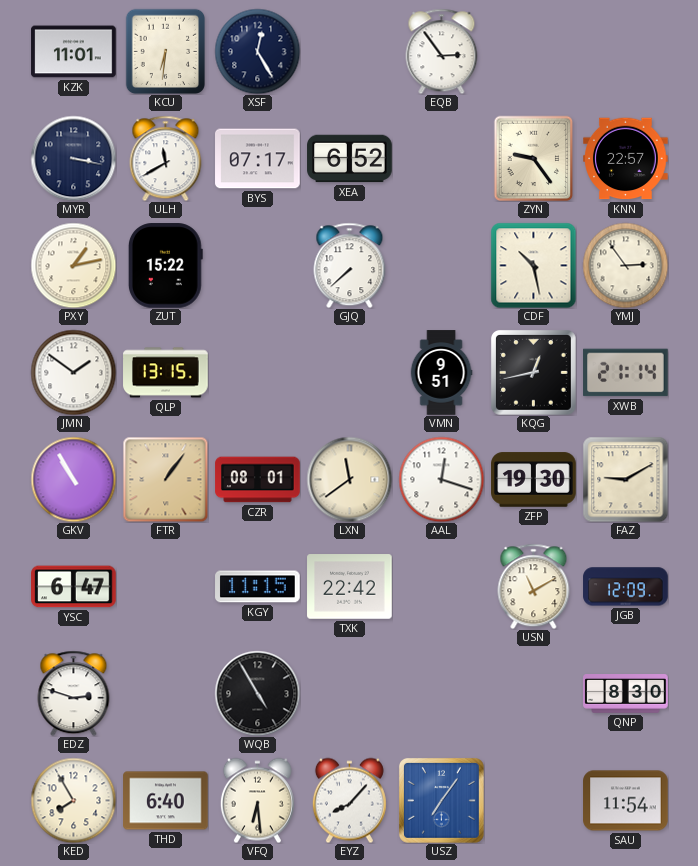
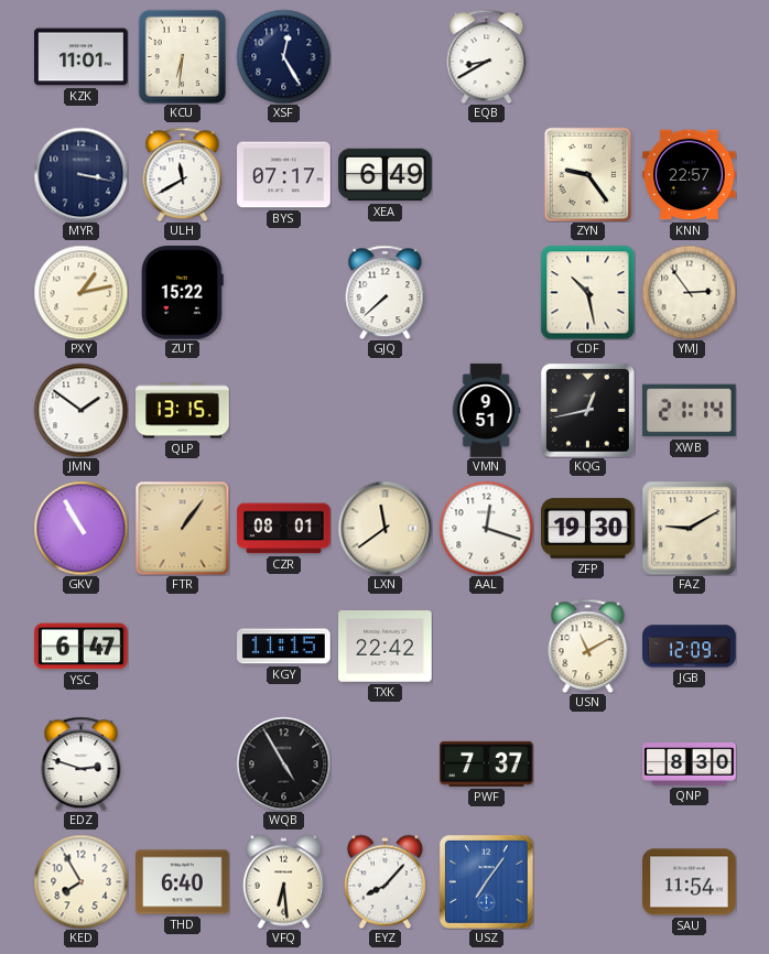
EQB: 2:54 -> 8:40
XEA: 6:52 -> 6:49
PWF: none -> 7:37
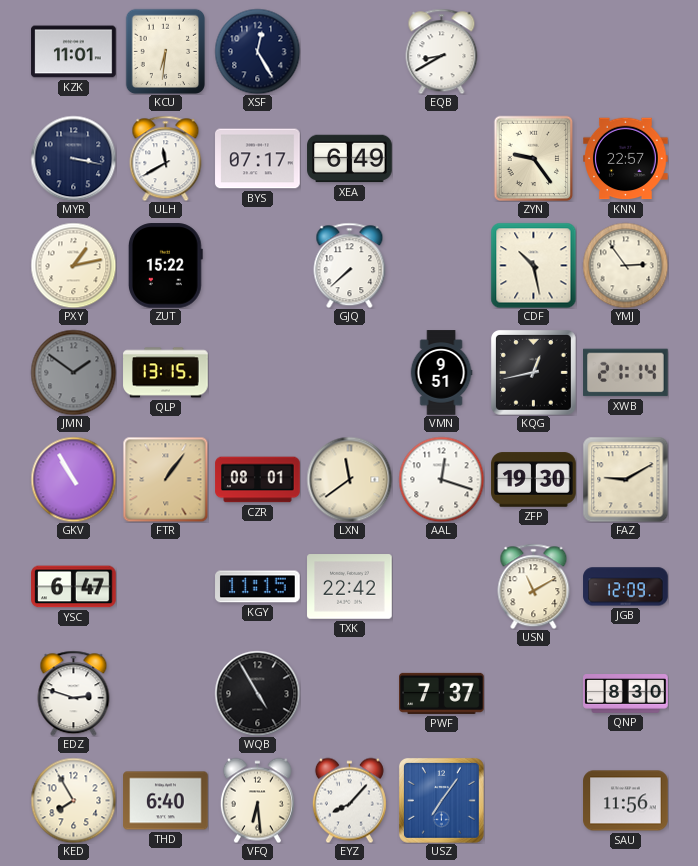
JMN dial: white -> grey
SAU: 11:54 -> 11:56
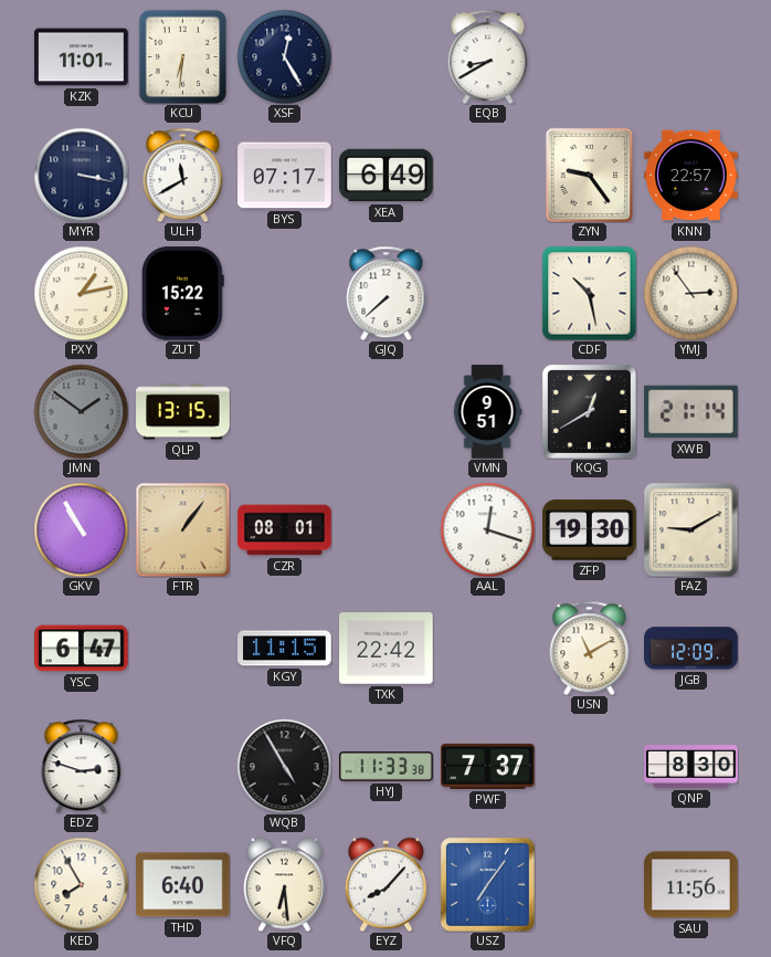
KQG: 12:43 -> 12:40
LXN: 11:39 -> none
HYJ: none -> 11:33
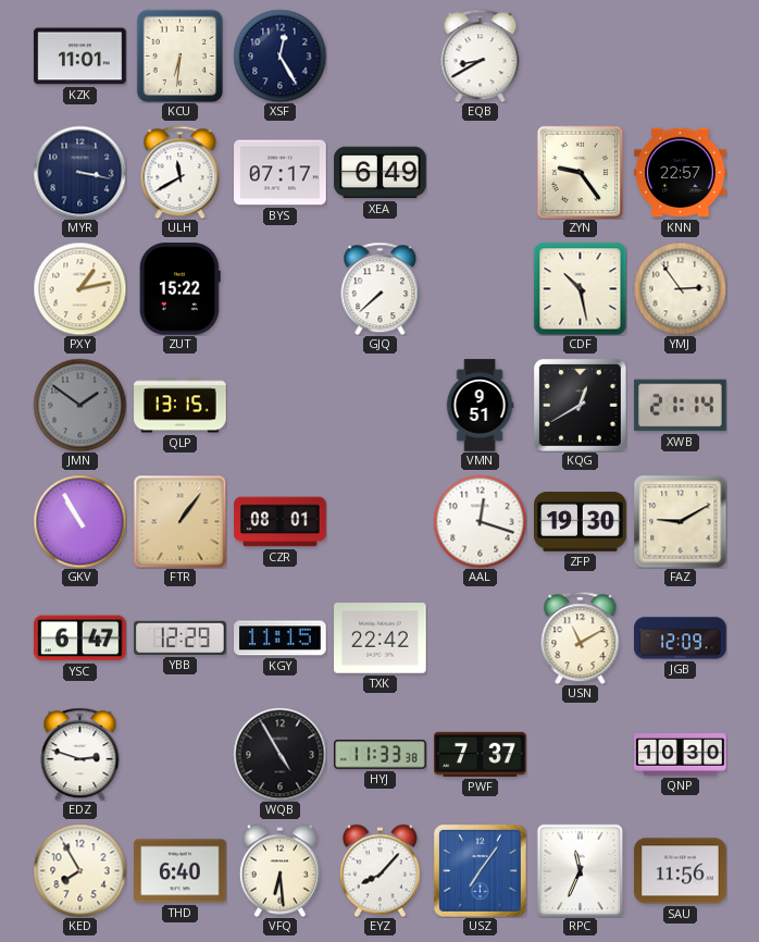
YBB: none -> 12:29
QNP: 8:30 -> 10:30
RPC: none -> 11:34
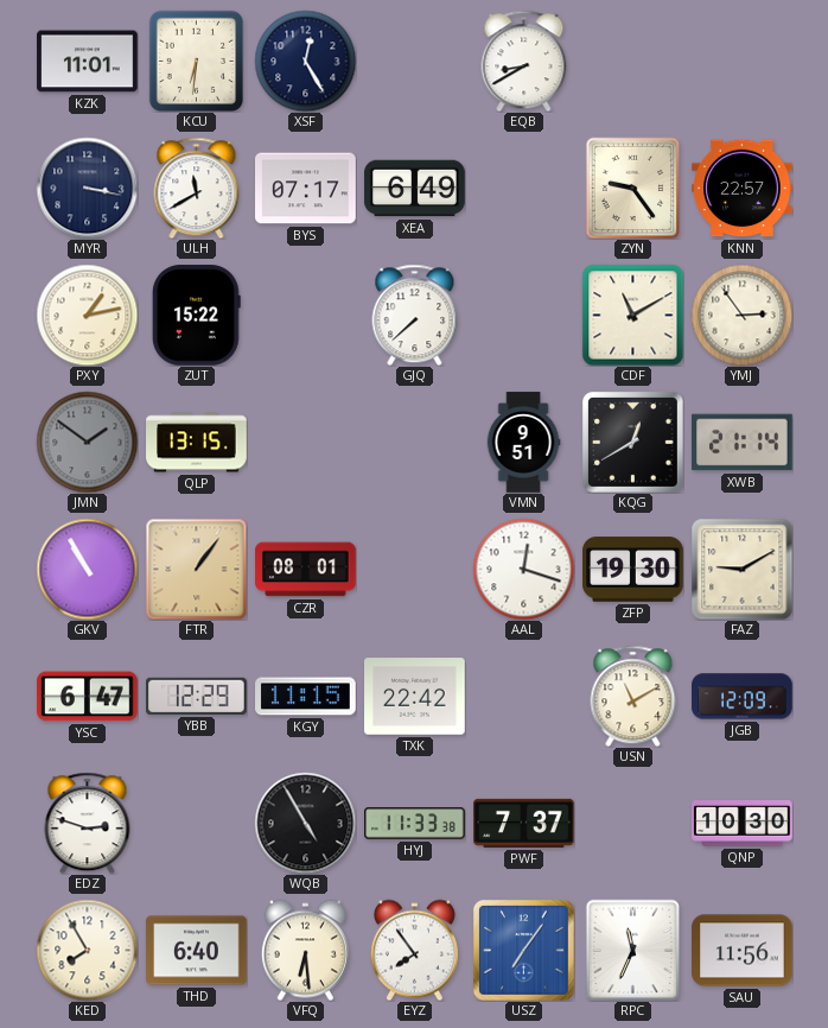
CDF: 10:28 -> 11:10
EYZ: 8:07 -> 7:54
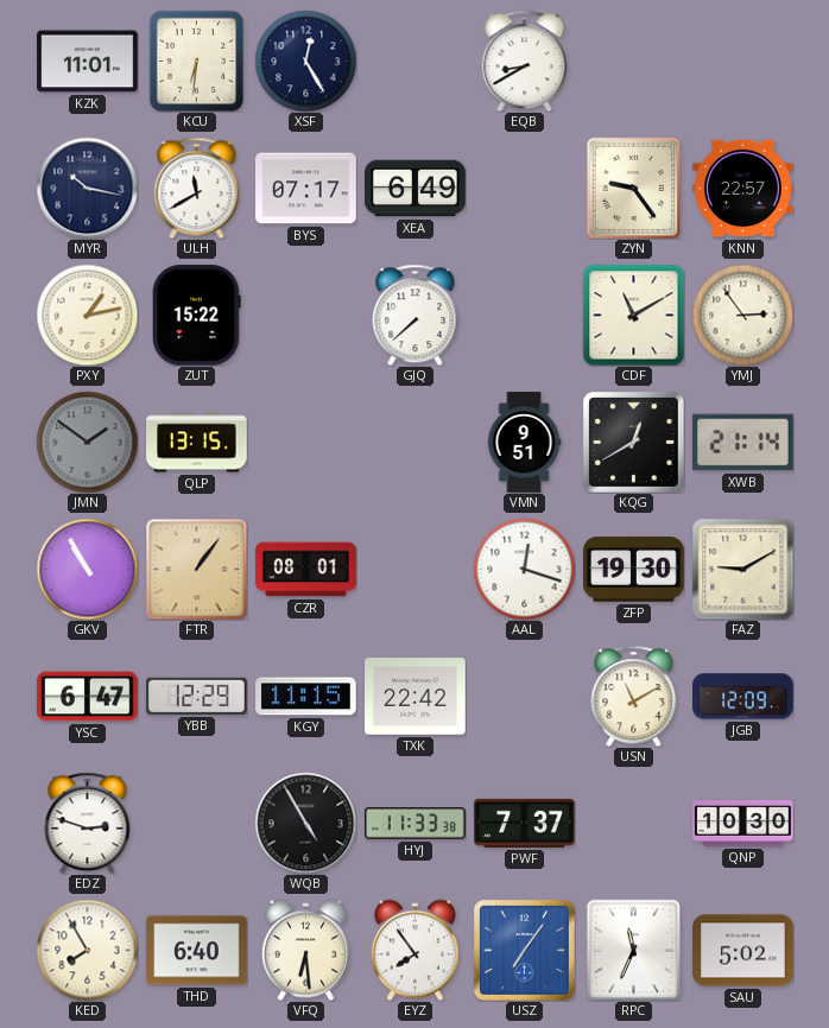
MYR: 3:17 -> 10:17
SAU: 11:56 -> 5:02
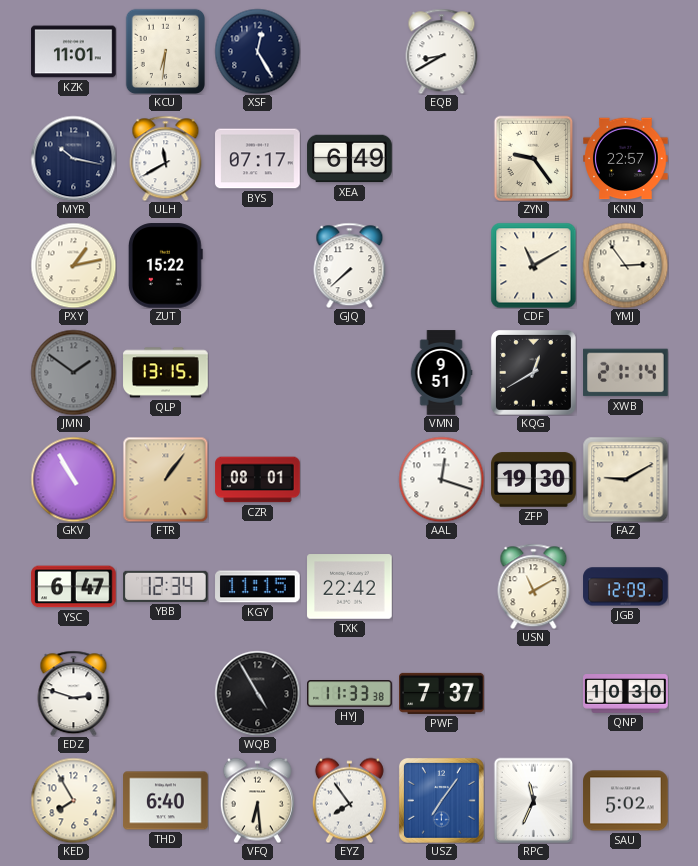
YBB: 12:29 -> 12:34
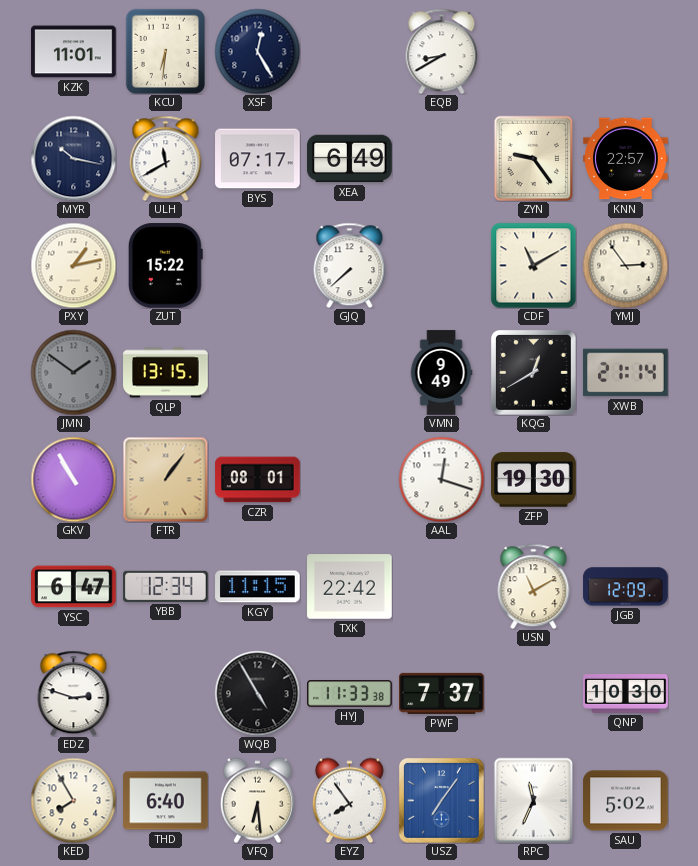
VMN: 9:51 -> 9:49
FAZ: 9:10 -> none
